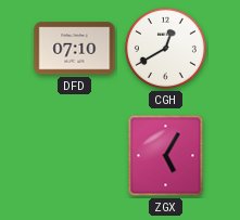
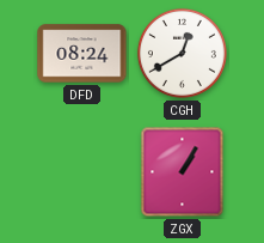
DFD: 07:10 -> 08:24
ZGX: 5:05 -> 1:05
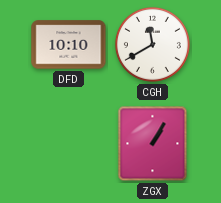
DFD: 08:24 -> 10:10
CGH: 12:40 -> 11:40
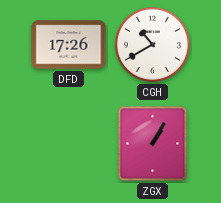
DFD: 10:10 -> 17:26
CGH: 11:40 -> 10:40
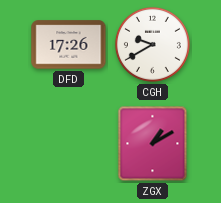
CGH: 10:40 -> 9:40
ZGX: 1:05 -> 1:10
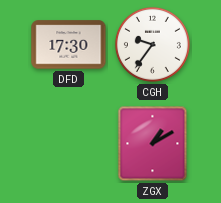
DFD: 17:26 -> 17:30
CGH: 9:40 -> 9:36
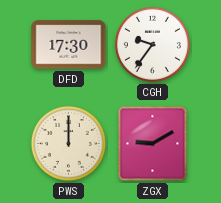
PWS: none -> 12:00
ZGX: 1:10 -> 9:10
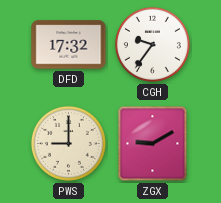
DFD: 17:30 -> 17:32
PWS: 12:00 -> 9:00
